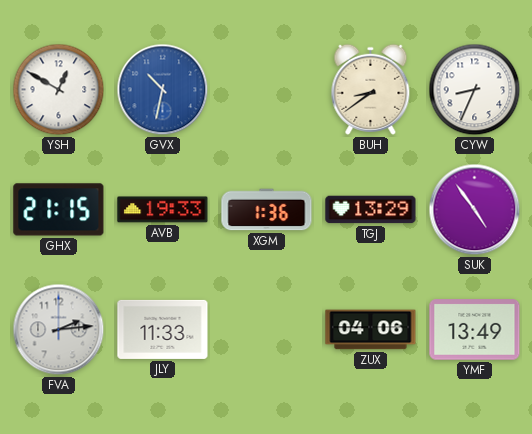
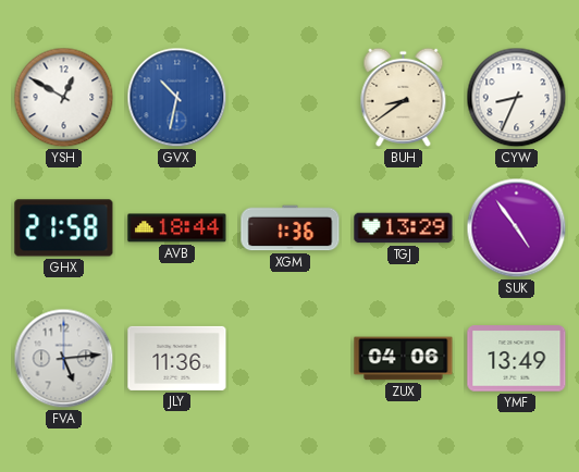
GHX: 21:15 -> 21:58
AVB: 19:33 -> 18:44
FVA: 2:14 -> 5:14
JLY: 11:33 -> 11:36
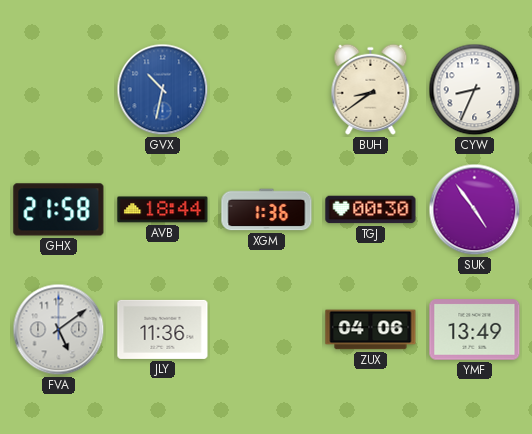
YSH: 12:50 -> none
TGJ: 13:29 -> 00:30
FVA: 5:14 -> 5:09
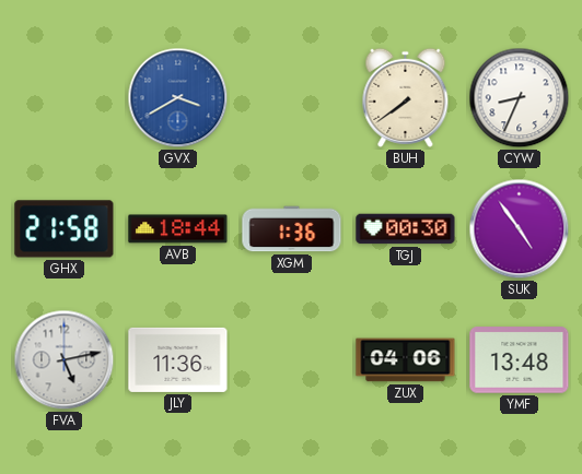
GVX: 10:32 -> 3:40
BUH: 8:39 -> 7:39
FVA: 5:09 -> 5:13
YMF: 13:49 -> 13:48
